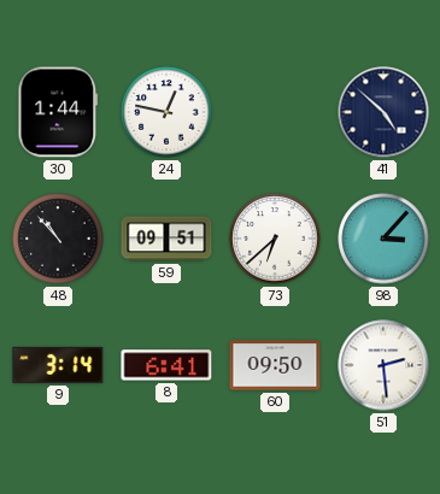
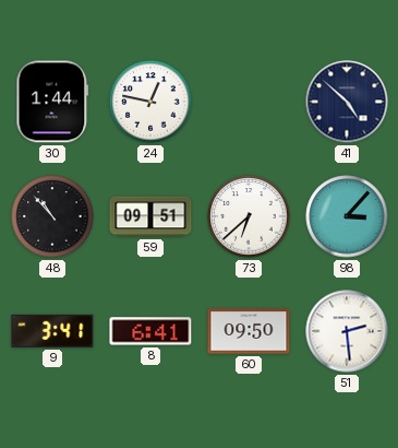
9: 3:14 -> 3:41
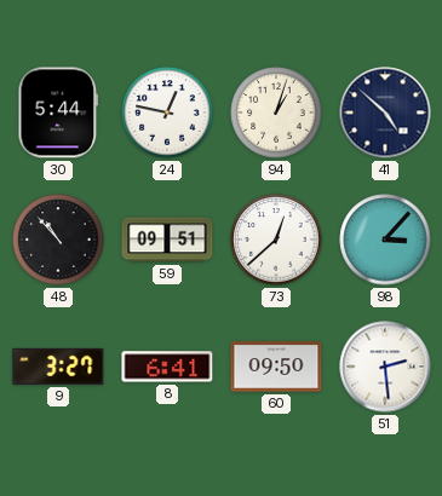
30: 1:44 -> 5:44
94: none -> 1:03
73: 6:38 -> 12:38
9: 3:41 -> 3:27
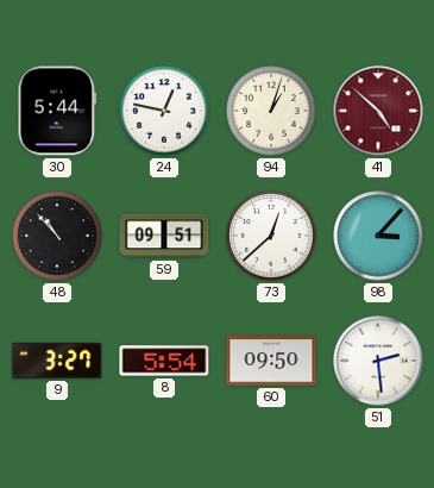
41 dial: navy -> burgundy
8: 6:41 -> 5:54
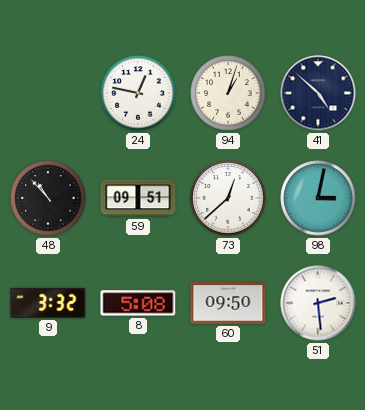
30: 5:44 -> none
41 dial: burgundy -> navy
98: 3:07 -> 3:02
9: 3:27 -> 3:32
8: 5:54 -> 5:08
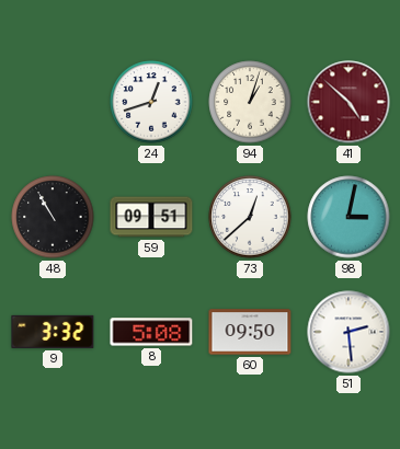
24: 12:47 -> 12:42
41 dial: navy -> burgundy
48: 10:53 -> 10:55
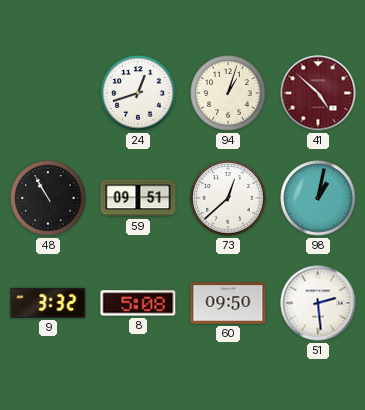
98: 3:02 -> 1:02
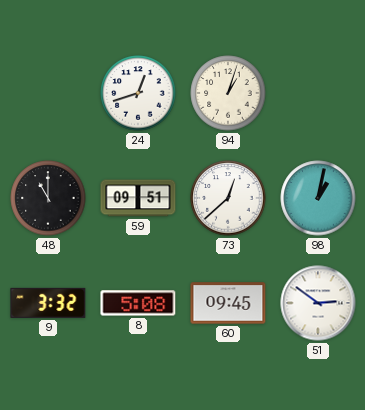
41: 4:52 -> none
48: 10:55 -> 11:00
60: 09:50 -> 09:45
51: 2:29 -> 2:51
